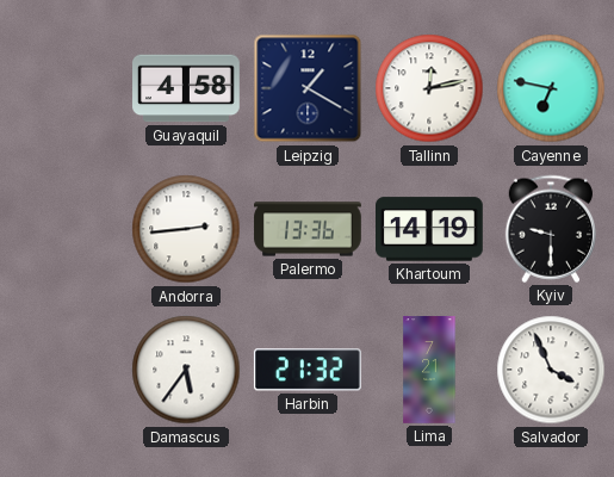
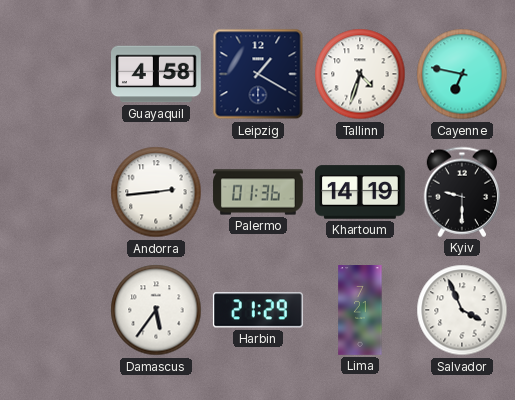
Tallinn: 12:13 -> 4:33
Palermo: 13:36 -> 01:36
Harbin: 21:32 -> 21:29
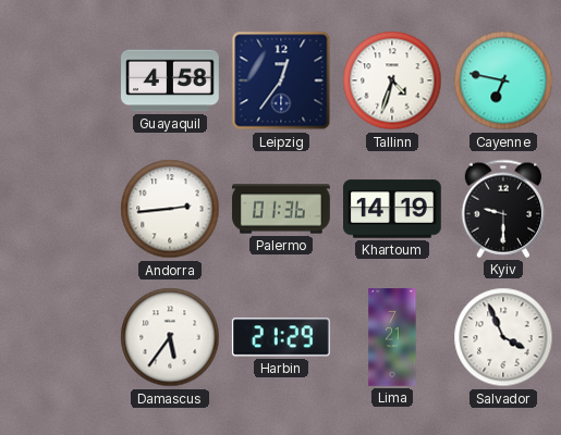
Leipzig: 1:20 -> 12:36
